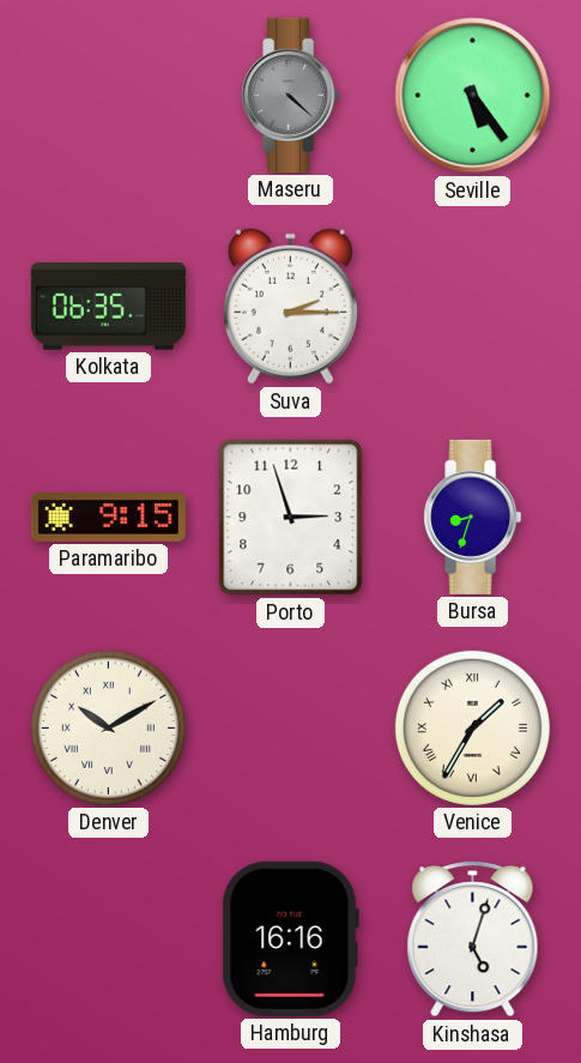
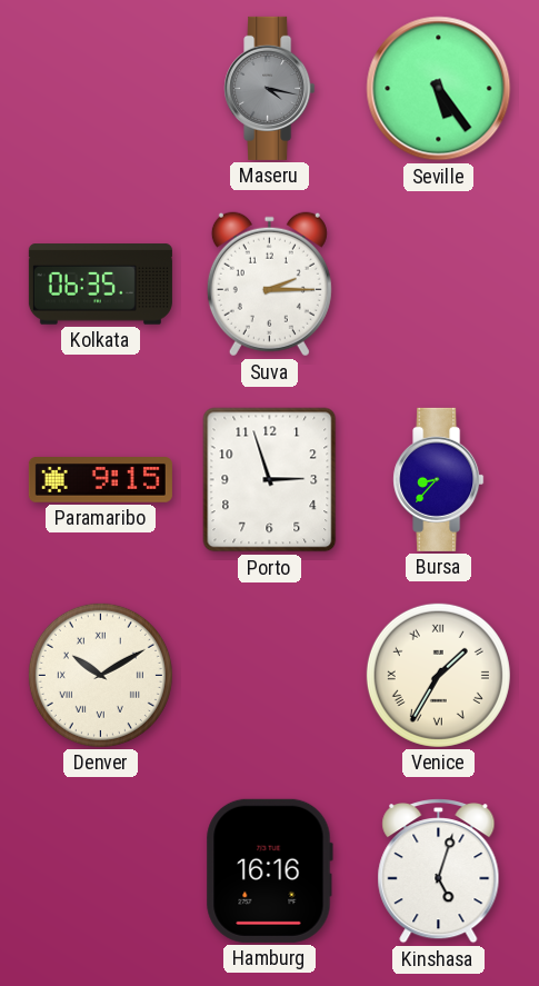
Maseru: 4:22 -> 4:17
Bursa: 8:33 -> 8:37
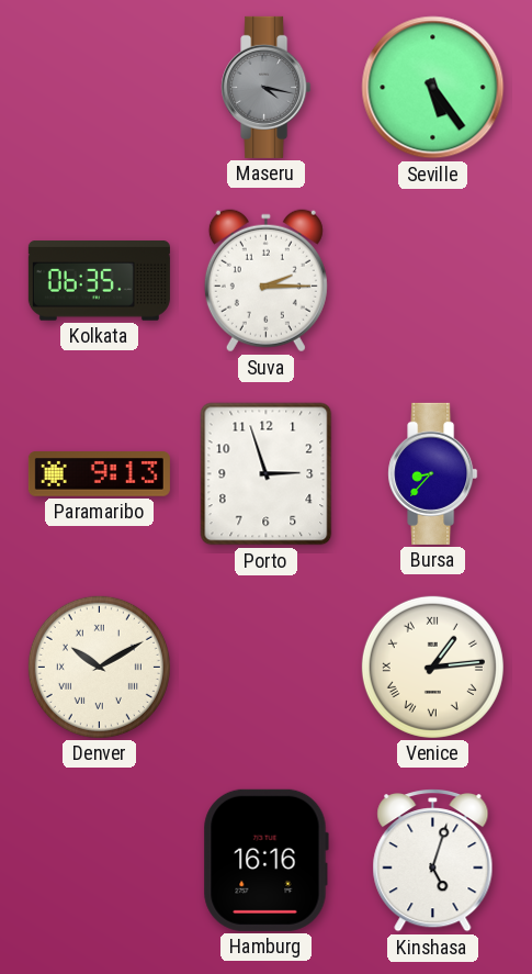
Paramaribo: 9:15 -> 9:13
Venice: 1:35 -> 1:14
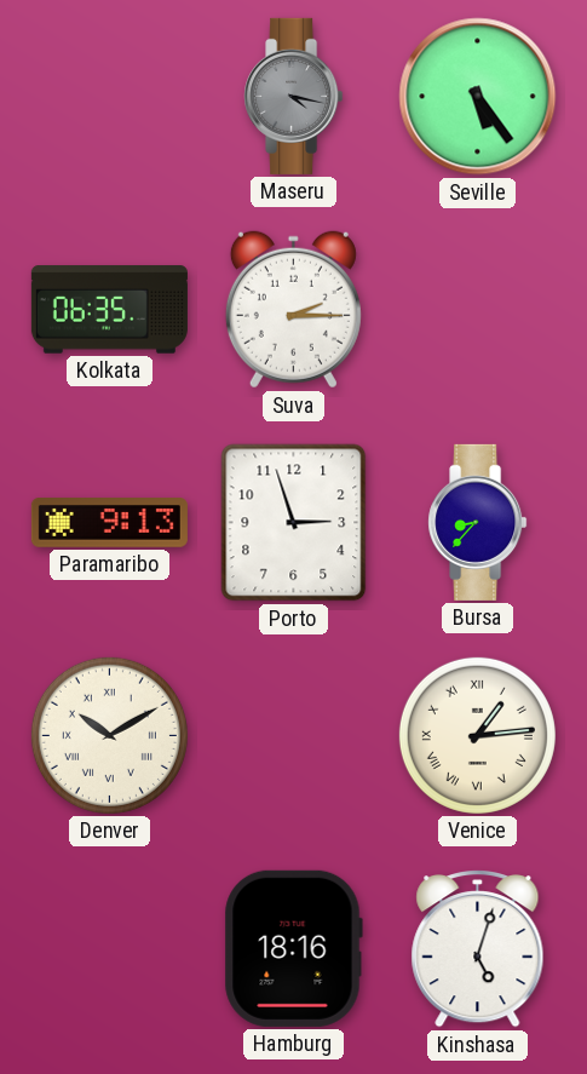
Hamburg: 16:16 -> 18:16
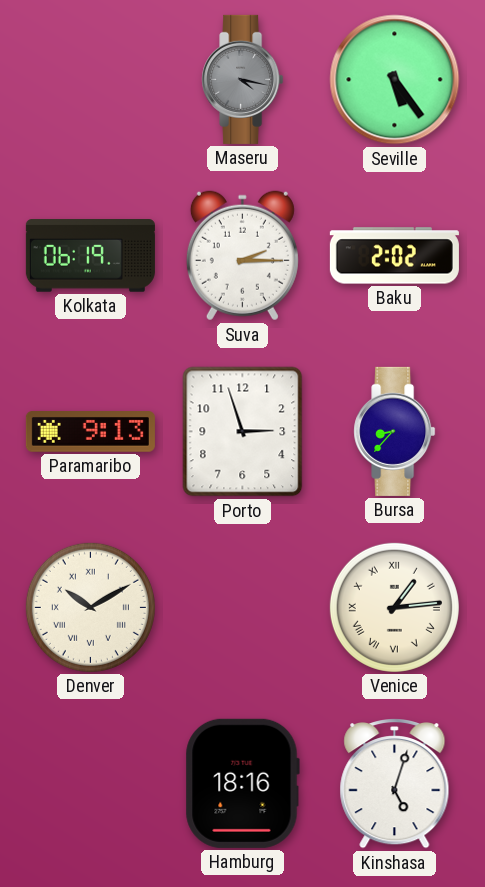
Kolkata: 06:35 -> 06:19
Baku: none -> 2:02
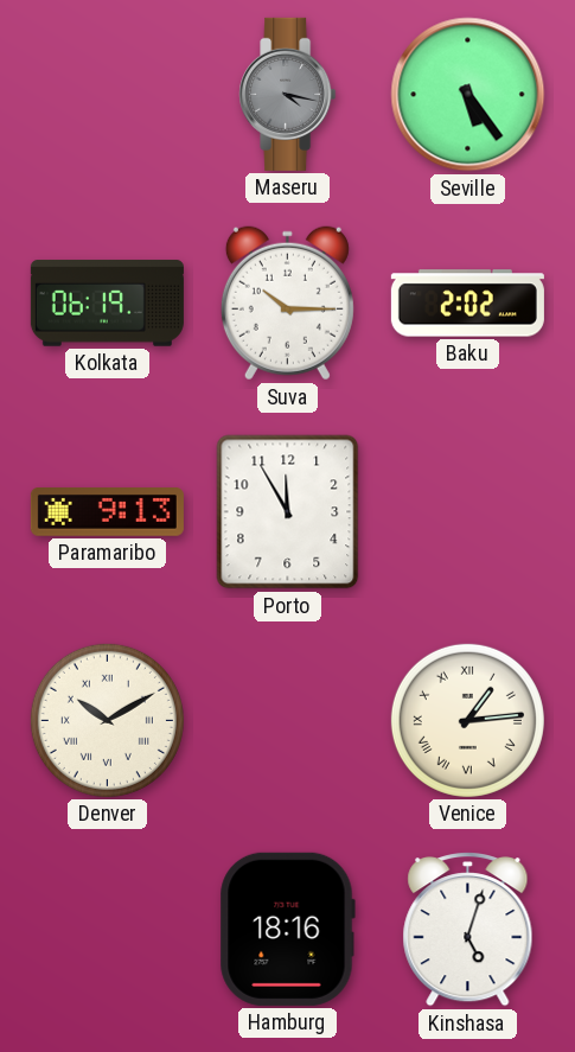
Suva: 2:15 -> 10:15
Porto: 2:57 -> 11:55
Bursa: 8:37 -> none
